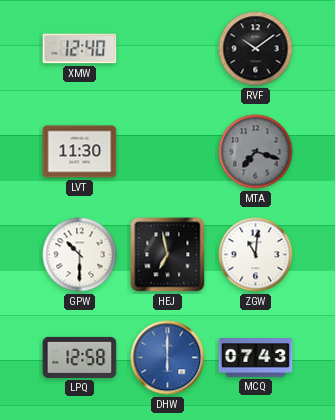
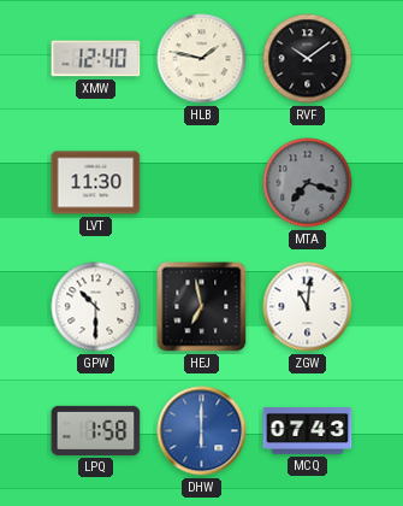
HLB: none -> 1:47
LPQ: 12:58 -> 1:58
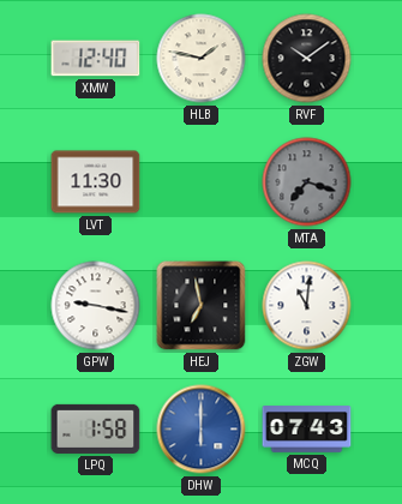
GPW: 10:30 -> 9:17
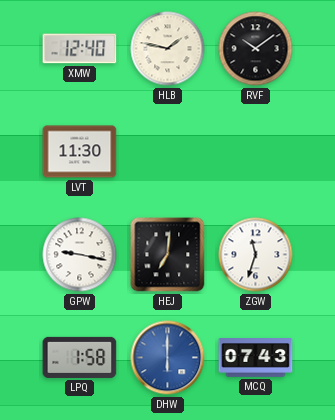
MTA: 7:18 -> none
HEJ: 6:58 -> 7:01
ZGW: 11:01 -> 11:33
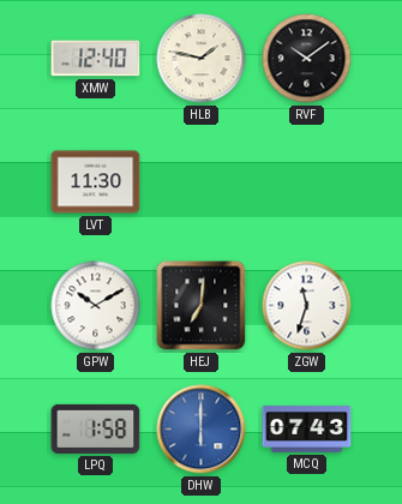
GPW: 9:17 -> 10:10
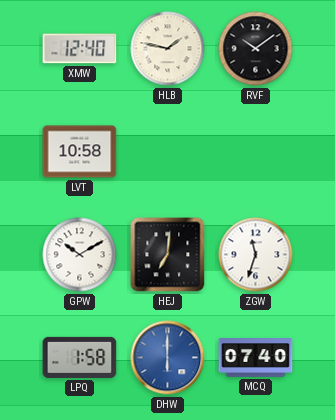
LVT: 11:30 -> 10:58
MCQ: 07:43 -> 07:40
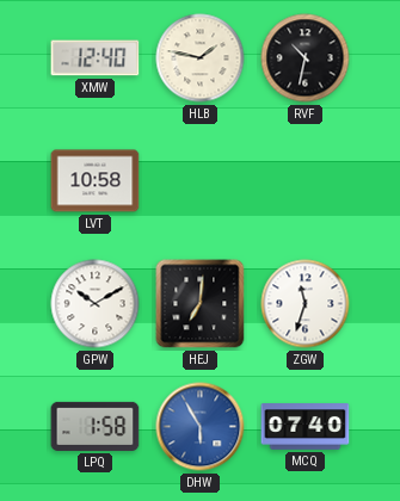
RVF: 10:09 -> 10:32
DHW: 6:00 -> 5:55
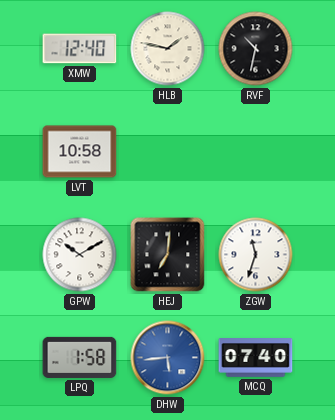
DHW: 5:55 -> 5:44
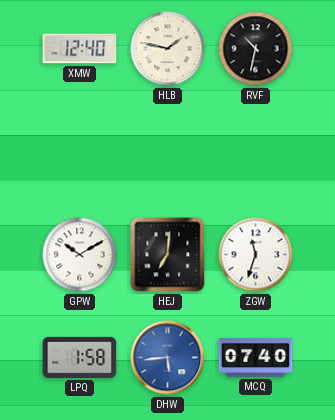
LVT: 10:58 -> none
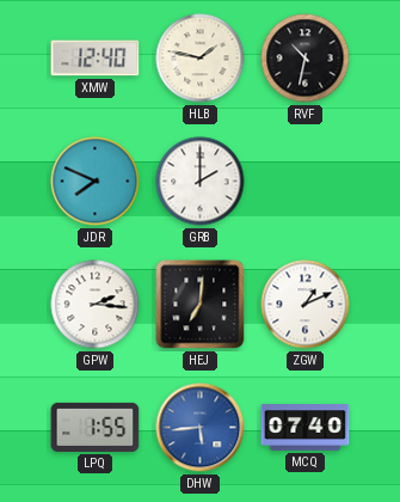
JDR: none -> 7:49
GRB: none -> 2:00
GPW: 10:10 -> 2:16
ZGW: 11:33 -> 1:11
LPQ: 1:58 -> 1:55
